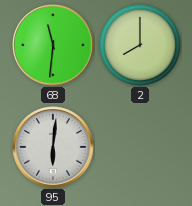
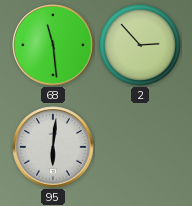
68: 11:31 -> 11:29
2: 8:00 -> 2:53
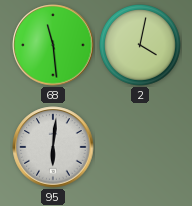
2: 2:53 -> 4:02
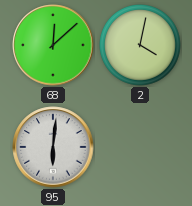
68: 11:29 -> 12:08
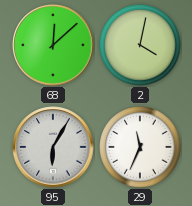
95: 6:01 -> 6:05
29: none -> 11:34
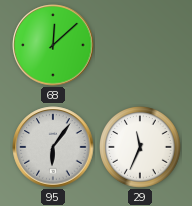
2: 4:02 -> none
95: 6:05 -> 6:06
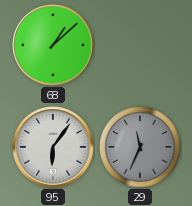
68: 12:08 -> 1:08
29 dial: white -> grey
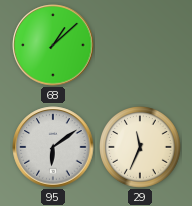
95: 6:06 -> 6:09
29 dial: grey -> cream
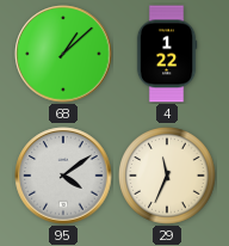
4: none -> 1:22
95: 6:09 -> 4:09
